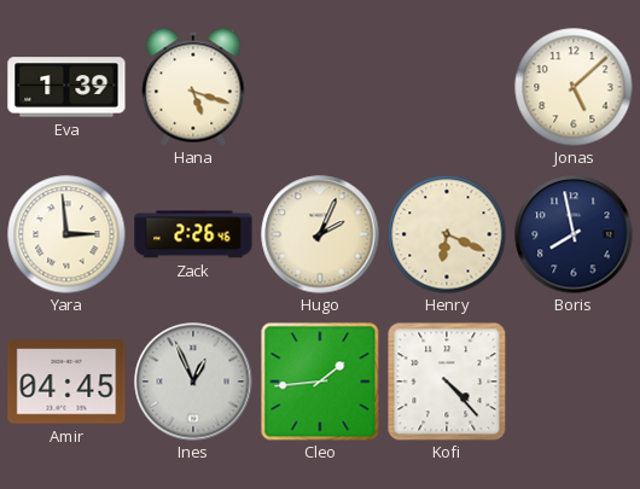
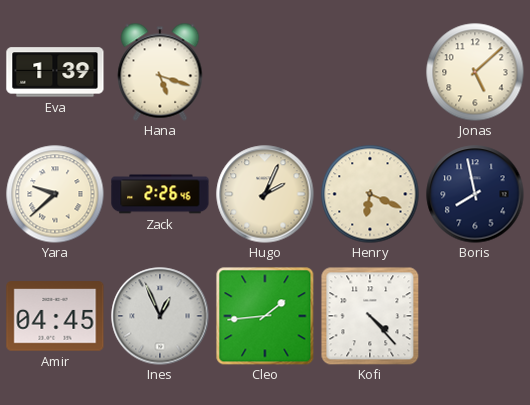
Yara: 2:59 -> 9:38
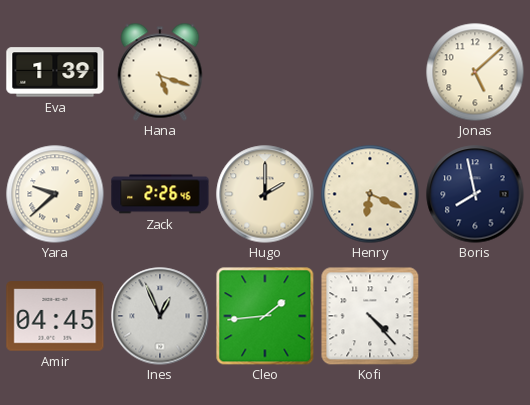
Hugo: 2:04 -> 2:00
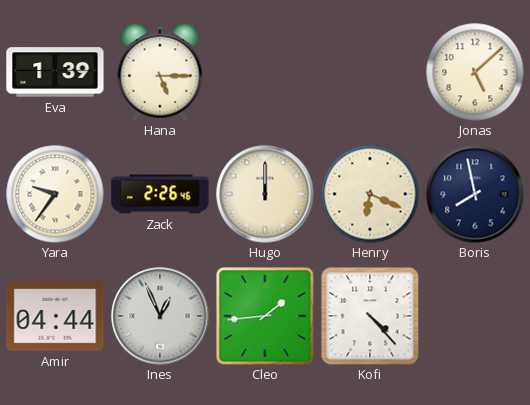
Hana: 5:18 -> 5:15
Yara: 9:38 -> 9:36
Hugo: 2:00 -> 12:00
Amir: 04:45 -> 04:44
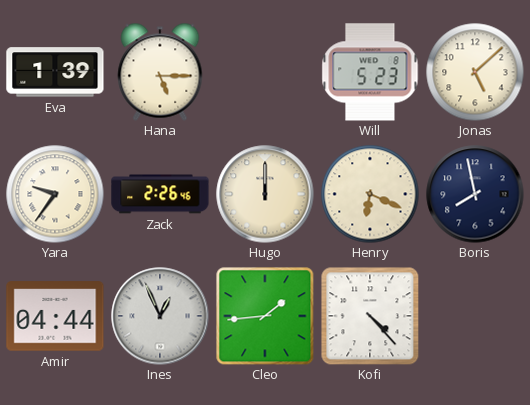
Will: none -> 5:23
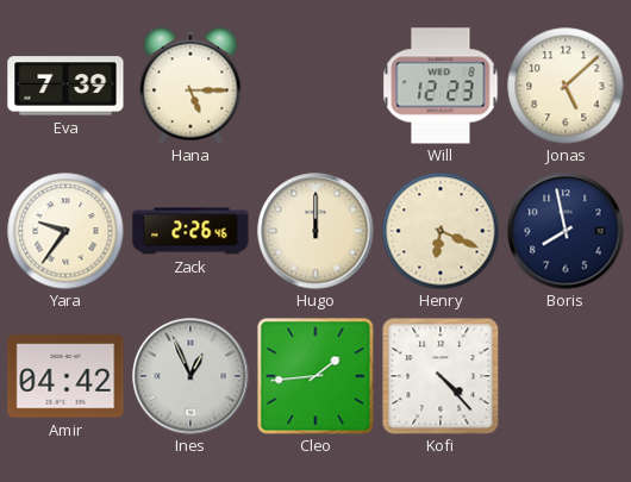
Eva: 1:39 -> 7:39
Will: 5:23 -> 12:23
Amir: 04:44 -> 04:42
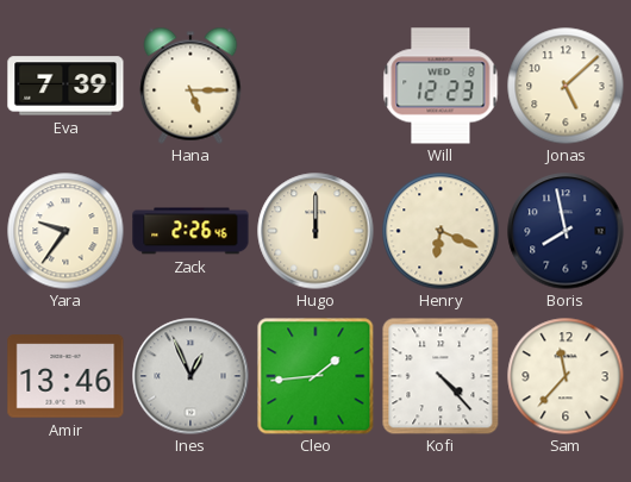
Amir: 04:42 -> 13:46
Sam: none -> 11:37
